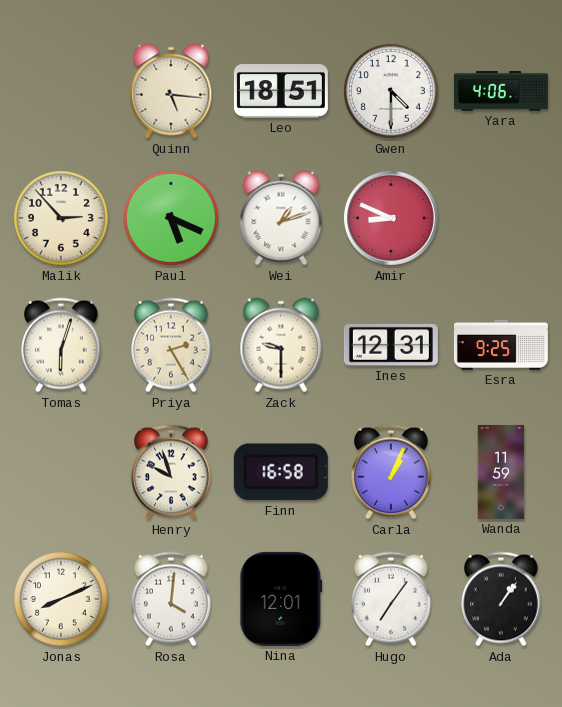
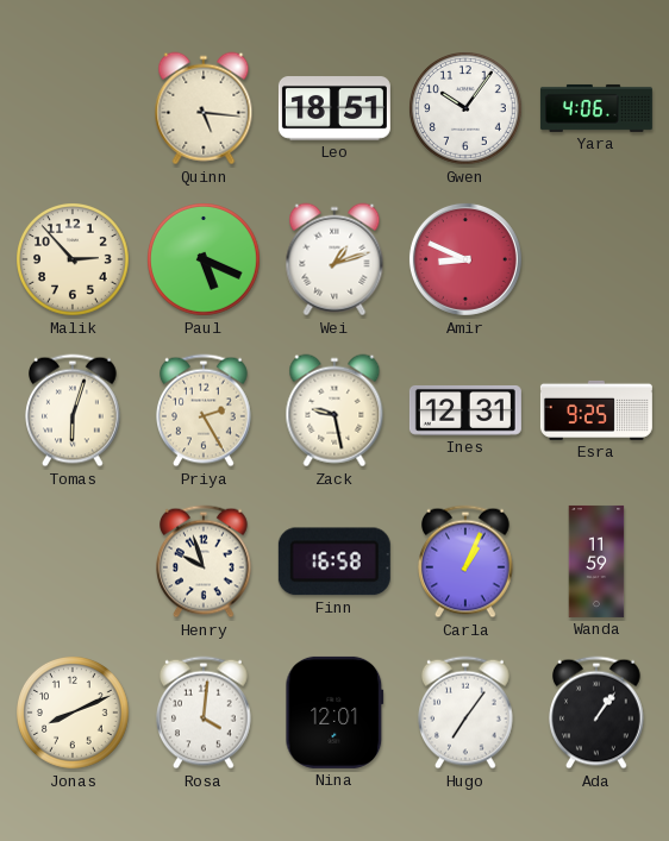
Gwen: 4:30 -> 10:06
Zack: 9:30 -> 9:28
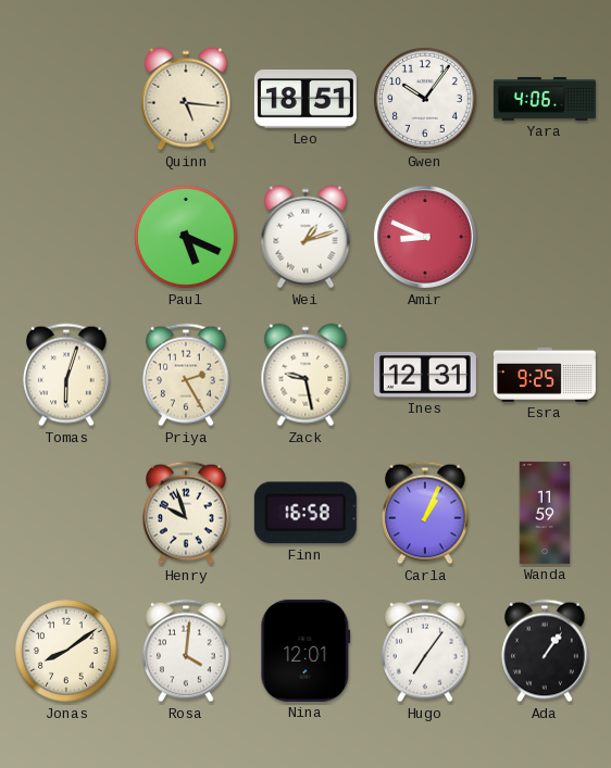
Malik: 2:53 -> none
Jonas: 8:11 -> 8:09
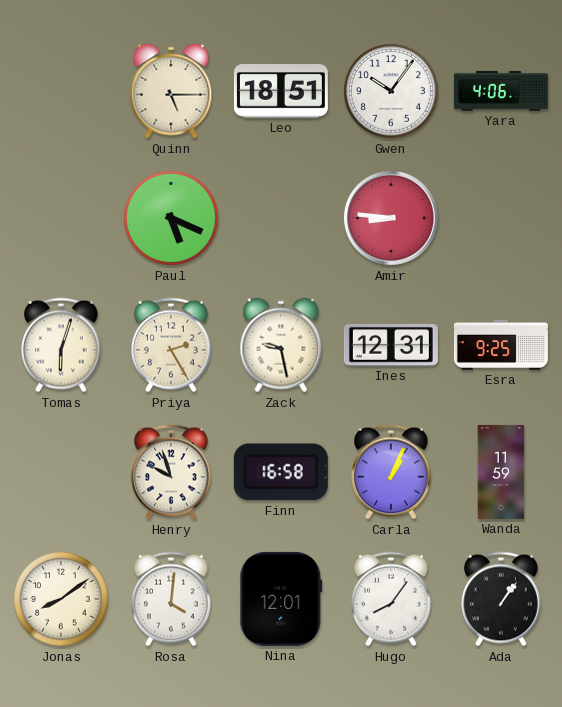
Quinn: 5:16 -> 5:15
Wei: 1:12 -> none
Amir: 8:49 -> 8:46
Hugo: 7:06 -> 8:06
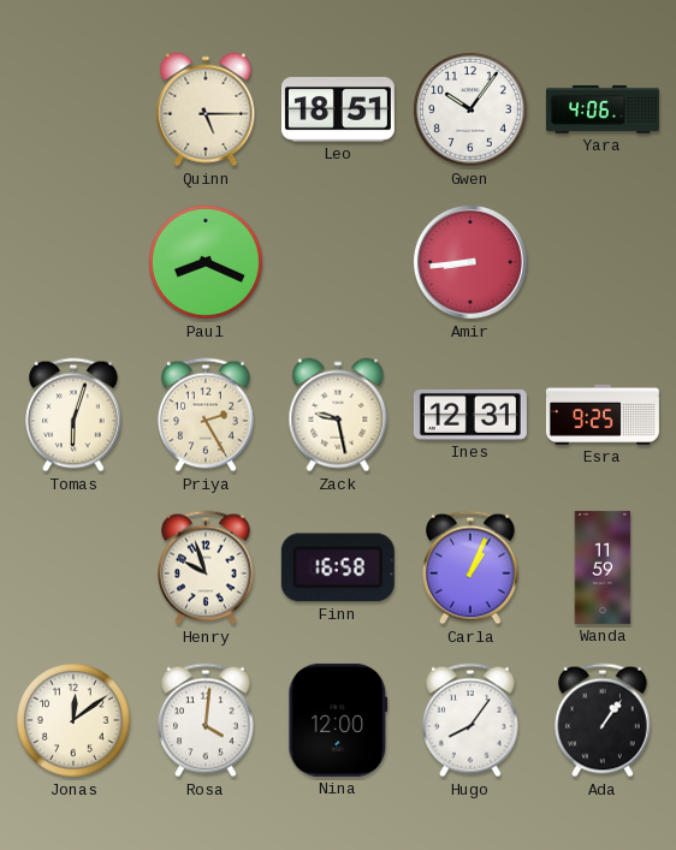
Paul: 5:19 -> 8:19
Amir: 8:46 -> 8:44
Jonas: 8:09 -> 12:09
Nina: 12:01 -> 12:00
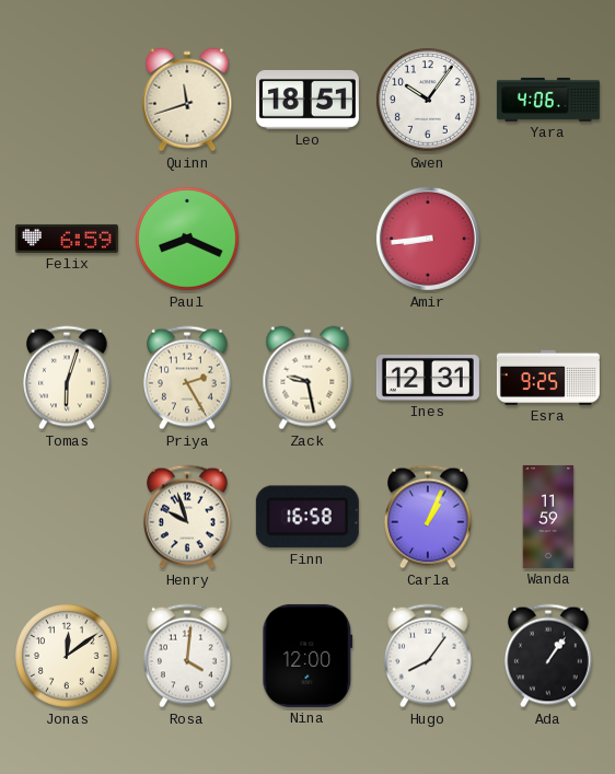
Quinn: 5:15 -> 11:42
Felix: none -> 6:59
